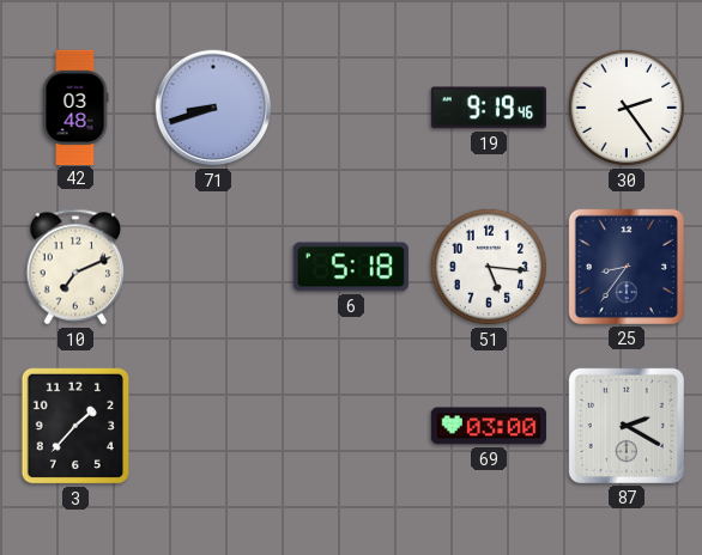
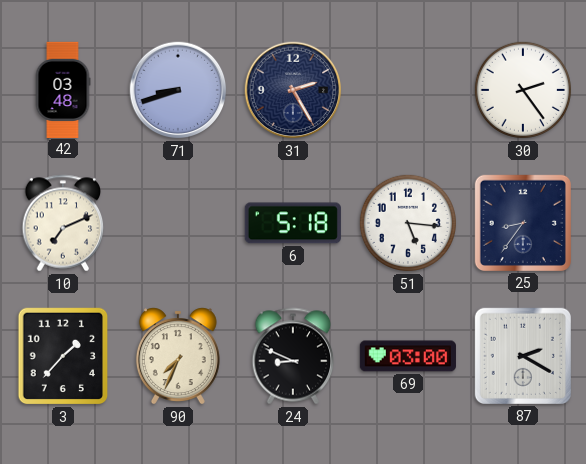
31: none -> 2:25
19: 9:19 -> none
90: none -> 7:34
24: none -> 8:49
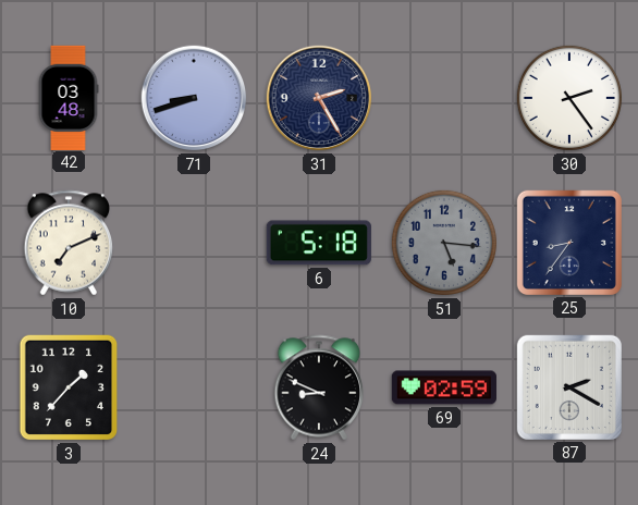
51 dial: white -> grey
90: 7:34 -> none
69: 03:00 -> 02:59
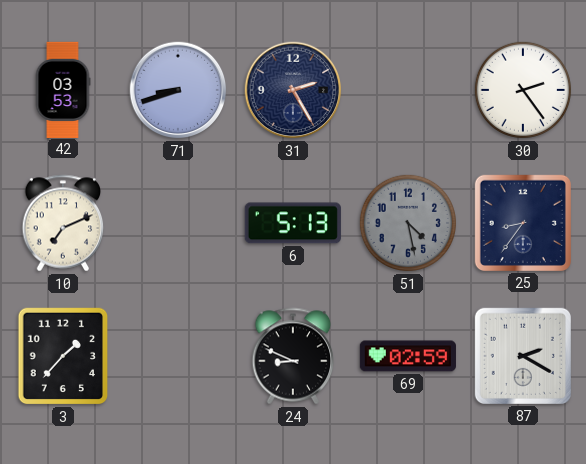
42: 03:48 -> 03:53
6: 5:18 -> 5:13
51: 5:16 -> 4:28
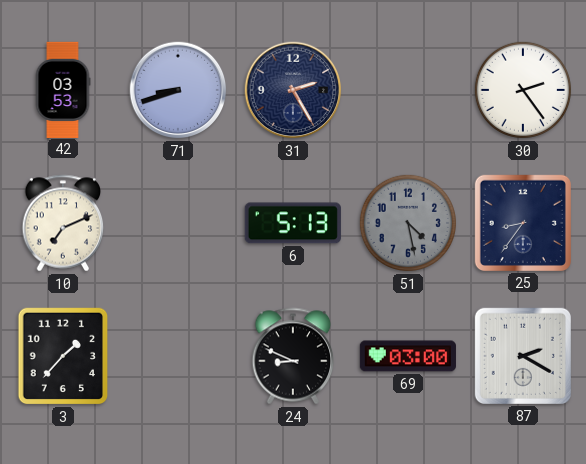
69: 02:59 -> 03:00
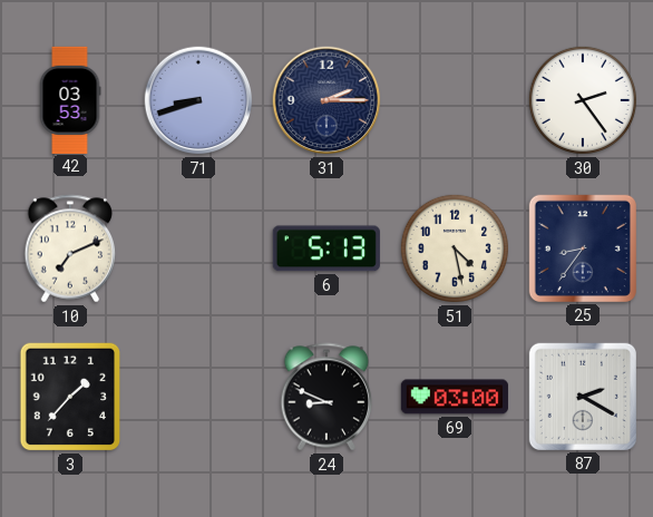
31: 2:25 -> 2:15
51 dial: grey -> cream
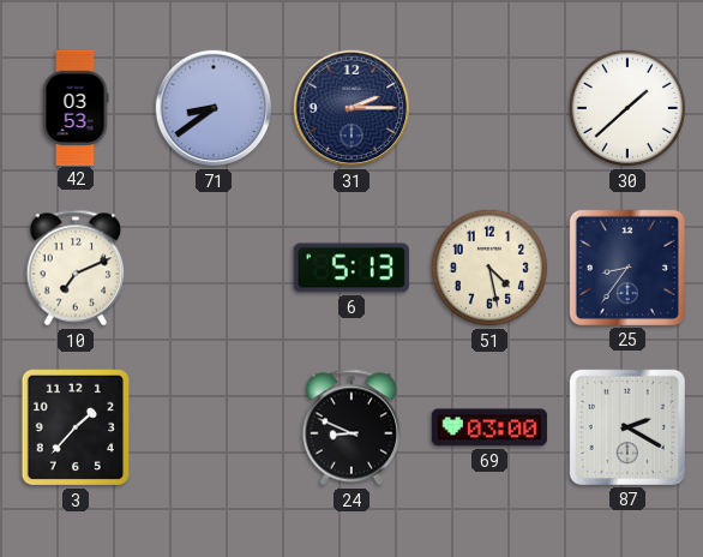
71: 8:42 -> 8:39
30: 2:24 -> 1:38
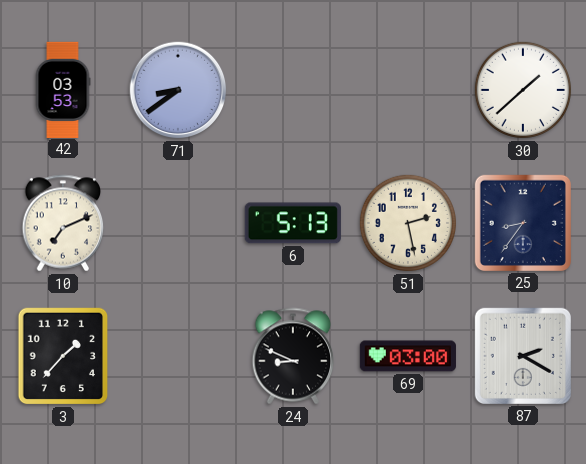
31: 2:15 -> none
51: 4:28 -> 2:28
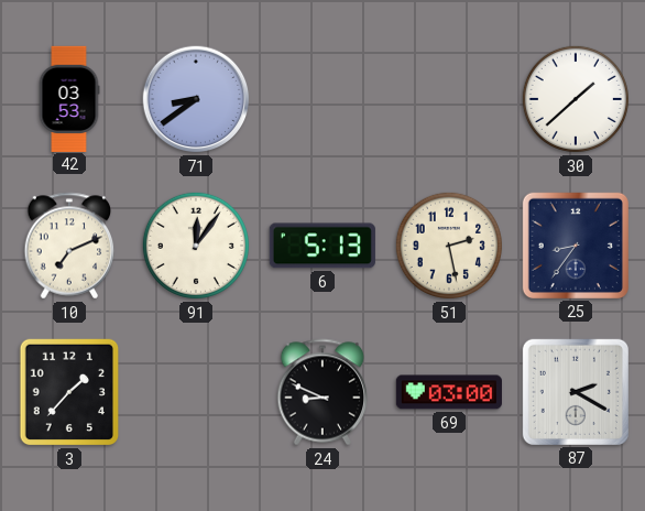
91: none -> 12:06
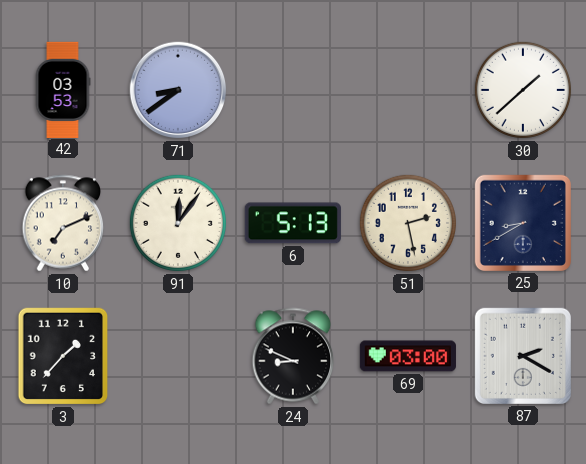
25: 8:36 -> 8:40
